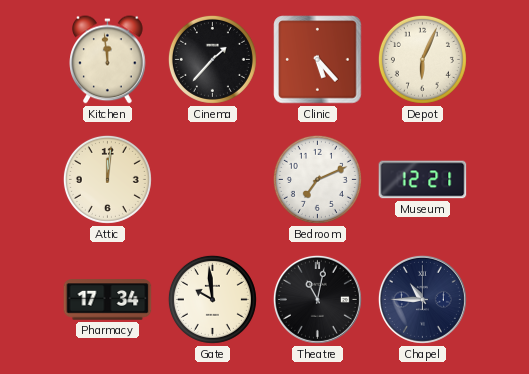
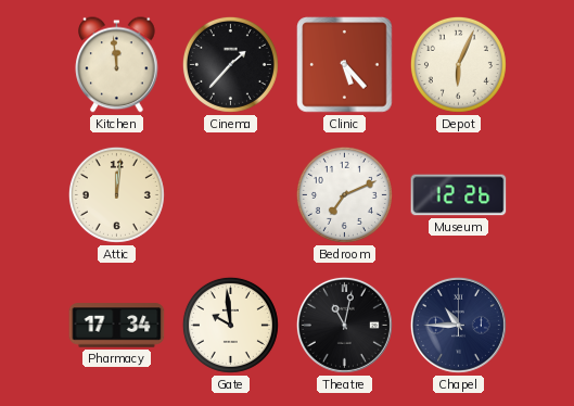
Museum: 12:21 -> 12:26
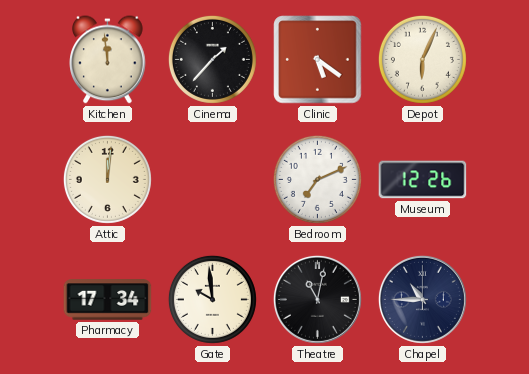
Clinic: 5:23 -> 5:21
